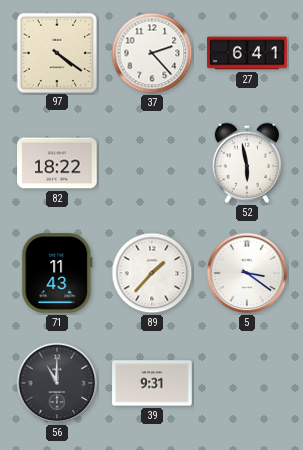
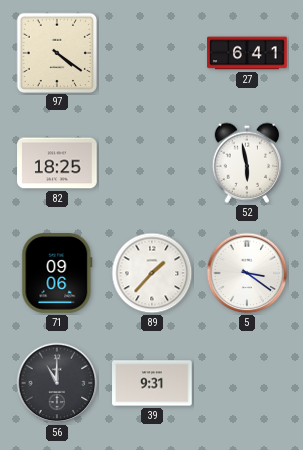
37: 2:23 -> none
82: 18:22 -> 18:25
71: 11:43 -> 09:06
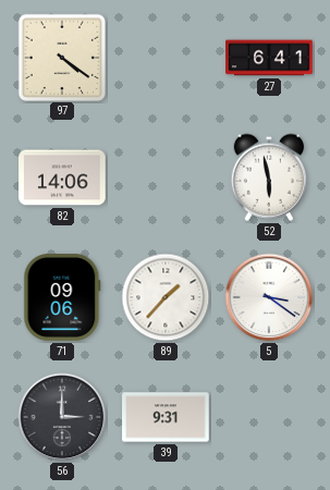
82: 18:25 -> 14:06
56: 11:00 -> 3:00
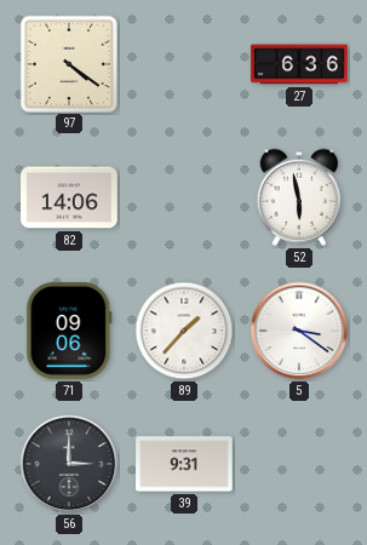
27: 6:41 -> 6:36
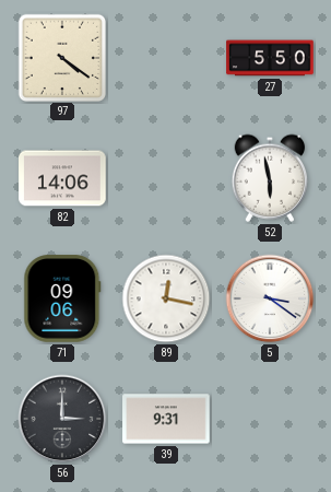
27: 6:36 -> 5:50
89: 1:37 -> 12:17
